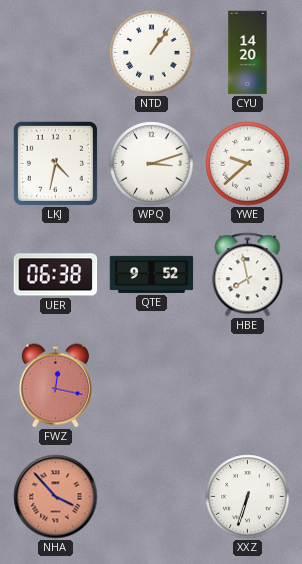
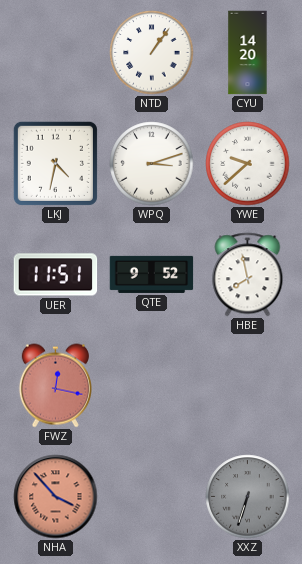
UER: 06:38 -> 11:51
XXZ dial: white -> grey
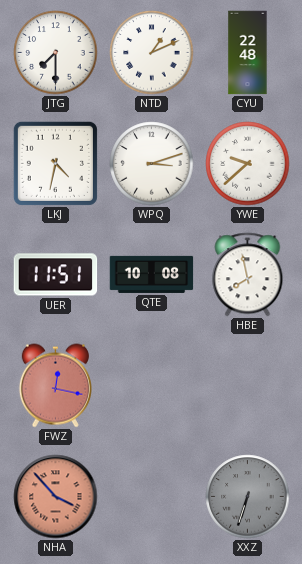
JTG: none -> 7:30
NTD: 1:06 -> 1:11
CYU: 14:20 -> 22:48
QTE: 9:52 -> 10:08
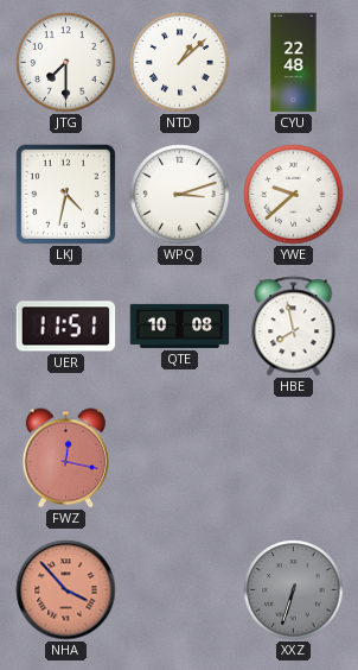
NTD: 1:11 -> 1:08
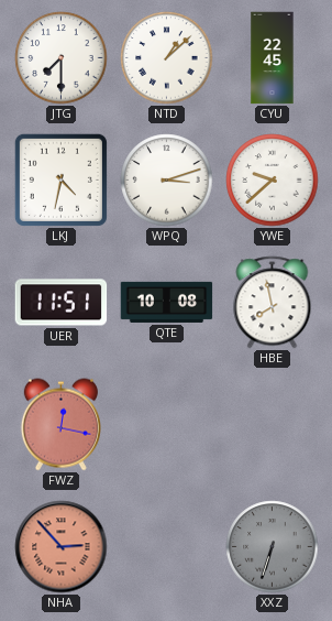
CYU: 22:48 -> 22:45
NHA: 3:53 -> 2:53
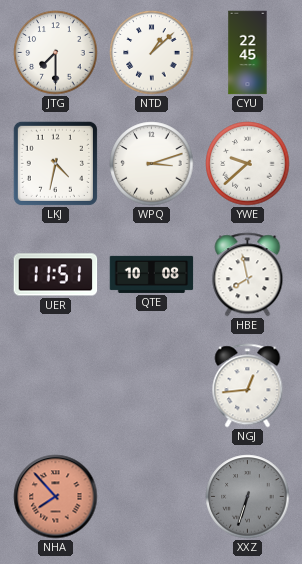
FWZ: 12:17 -> none
NGJ: none -> 12:44
NHA: 2:53 -> 7:53
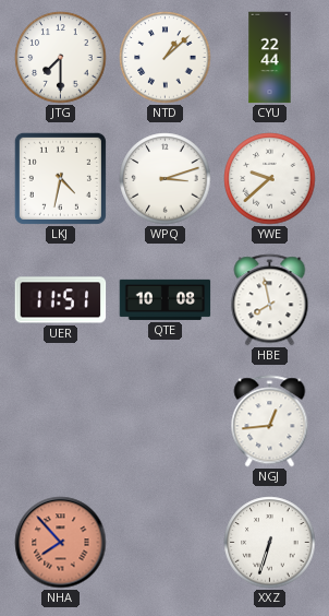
CYU: 22:45 -> 22:44
XXZ dial: grey -> white
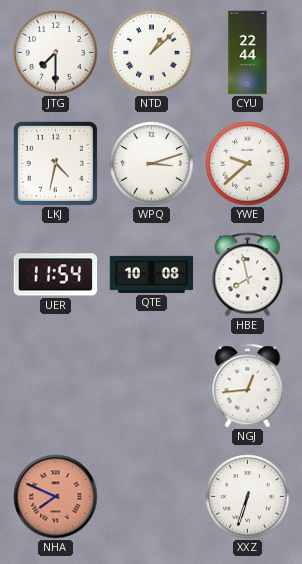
UER: 11:51 -> 11:54
NHA: 7:53 -> 7:49
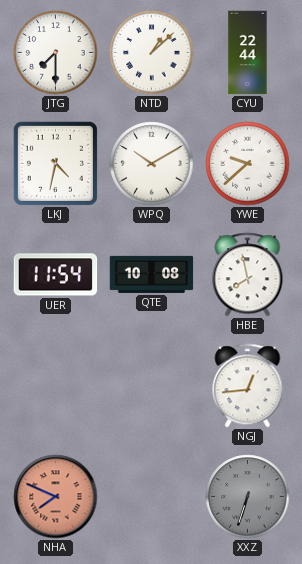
WPQ: 3:12 -> 10:10
XXZ dial: white -> grey
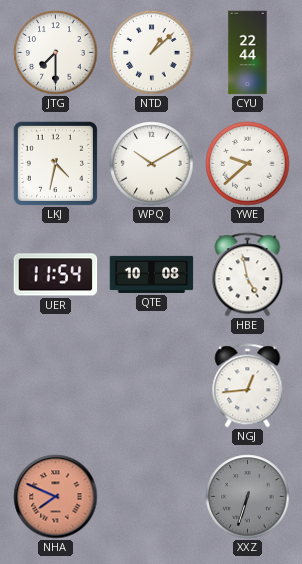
HBE: 7:58 -> 4:58
